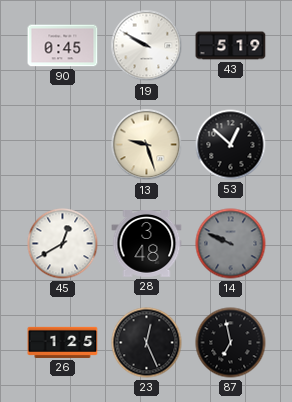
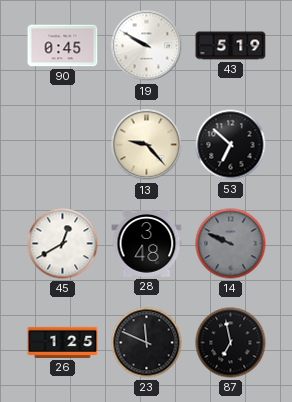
13: 9:27 -> 9:23
53: 12:52 -> 6:52
23: 12:26 -> 11:49
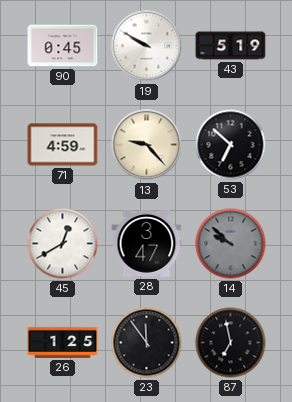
71: none -> 4:59
28: 3:48 -> 3:47
14: 9:49 -> 9:52
23: 11:49 -> 11:54
